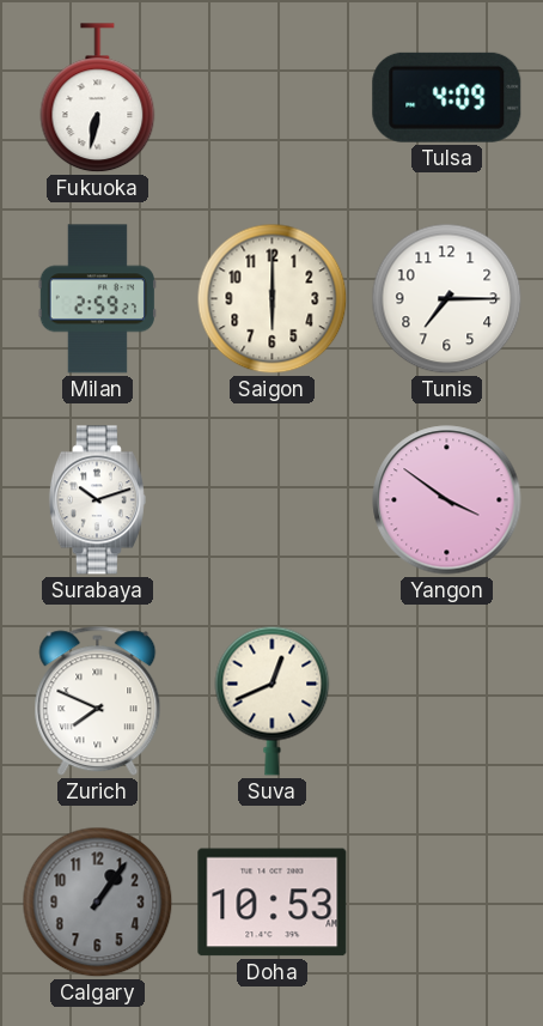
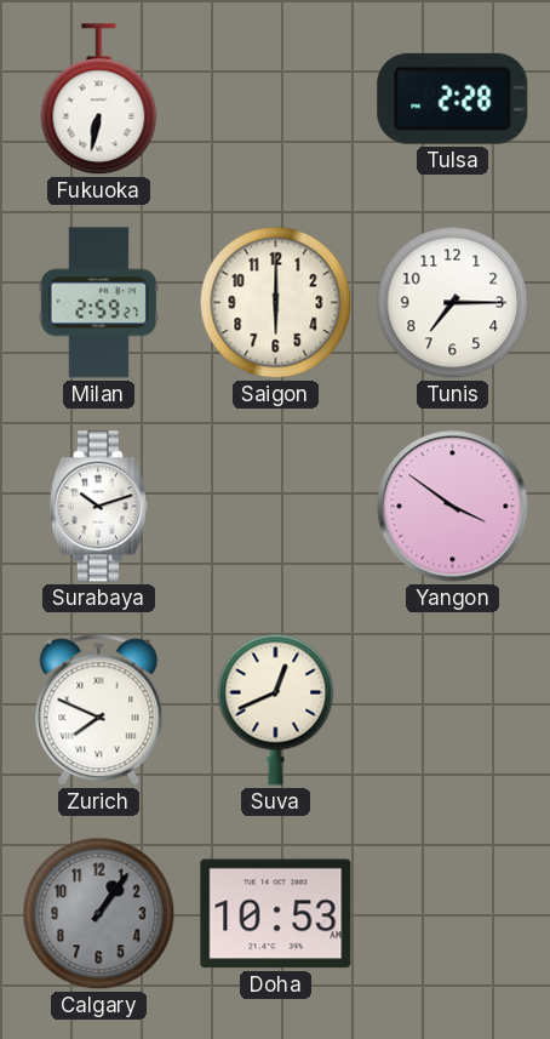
Tulsa: 4:09 -> 2:28
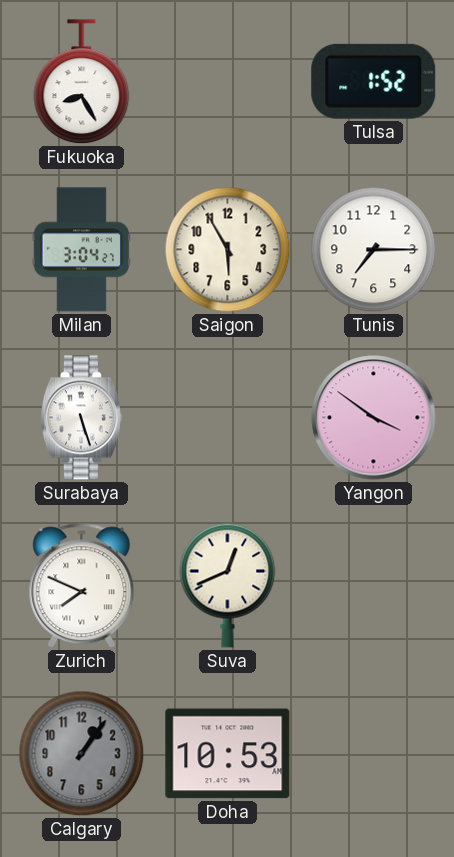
Fukuoka: 6:32 -> 8:25
Tulsa: 2:28 -> 1:52
Milan: 2:59 -> 3:04
Saigon: 6:00 -> 5:55
Surabaya: 10:12 -> 5:27
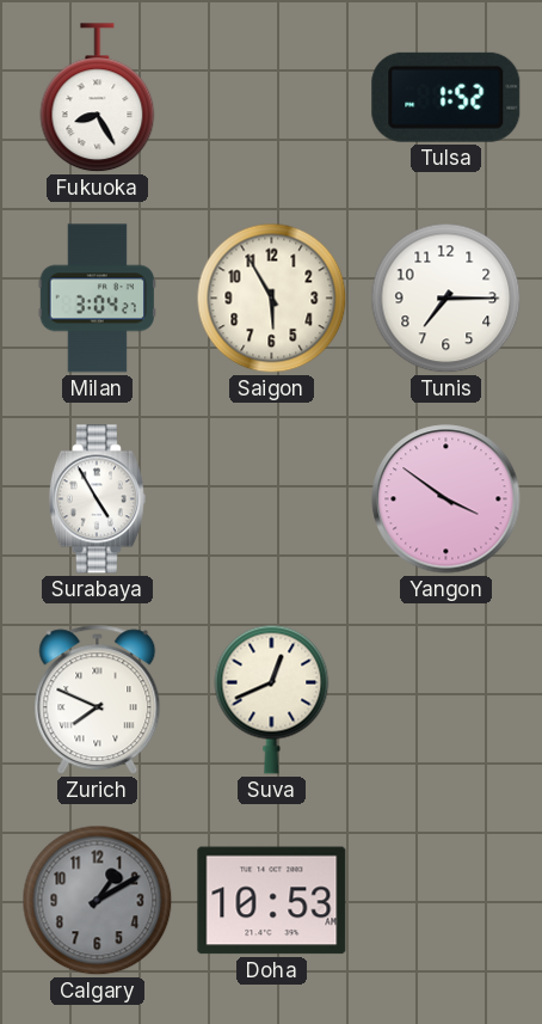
Surabaya: 5:27 -> 4:55
Calgary: 1:06 -> 1:10
